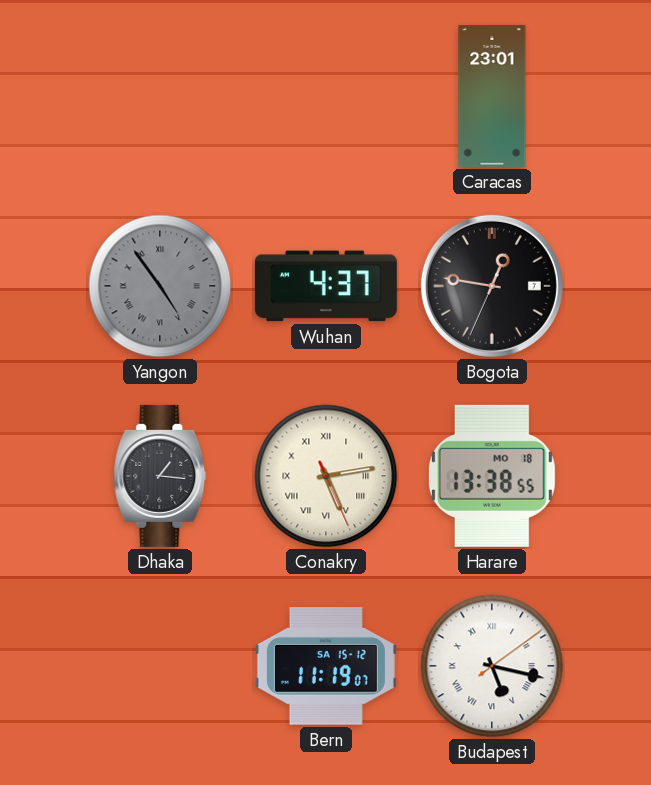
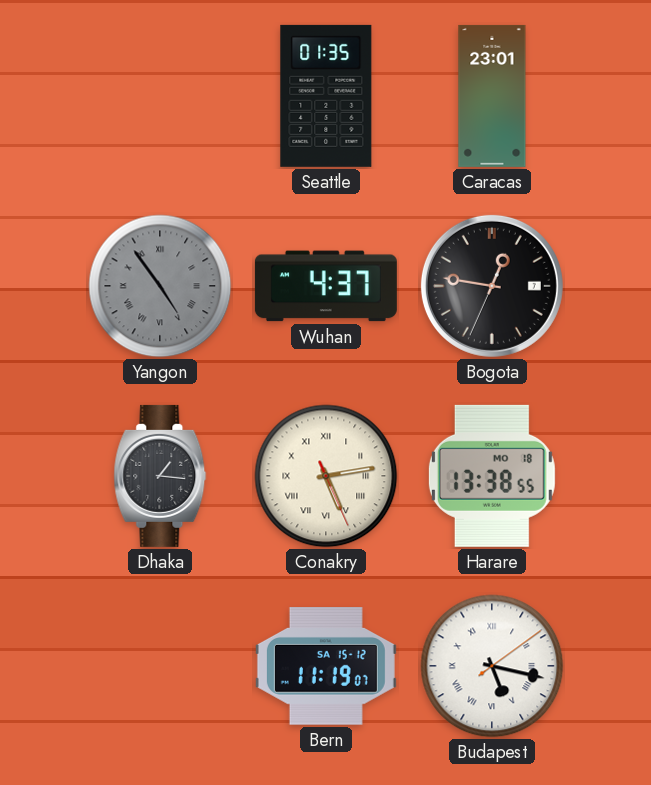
Seattle: none -> 01:35
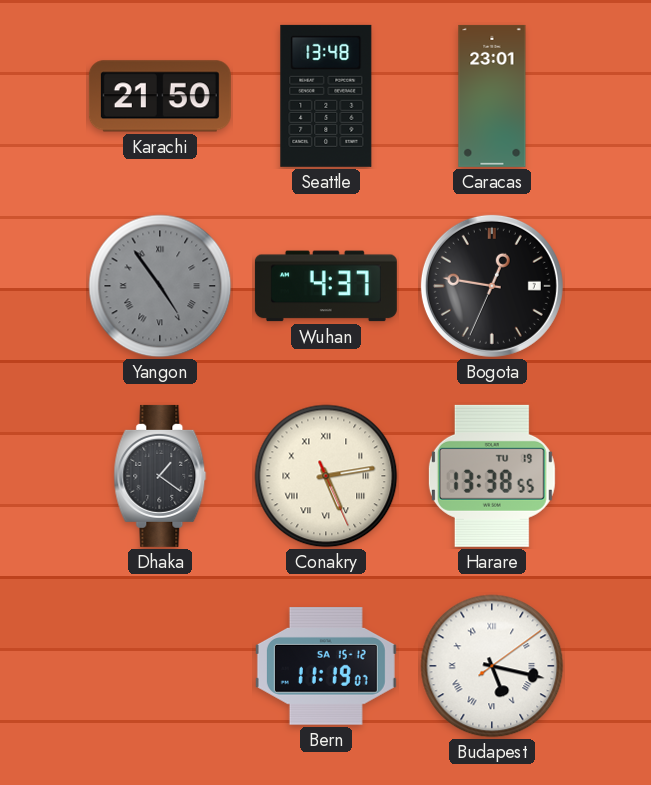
Karachi: none -> 21:50
Seattle: 01:35 -> 13:48
Dhaka: 1:16 -> 1:21
Harare date: MO 18 -> TU 19
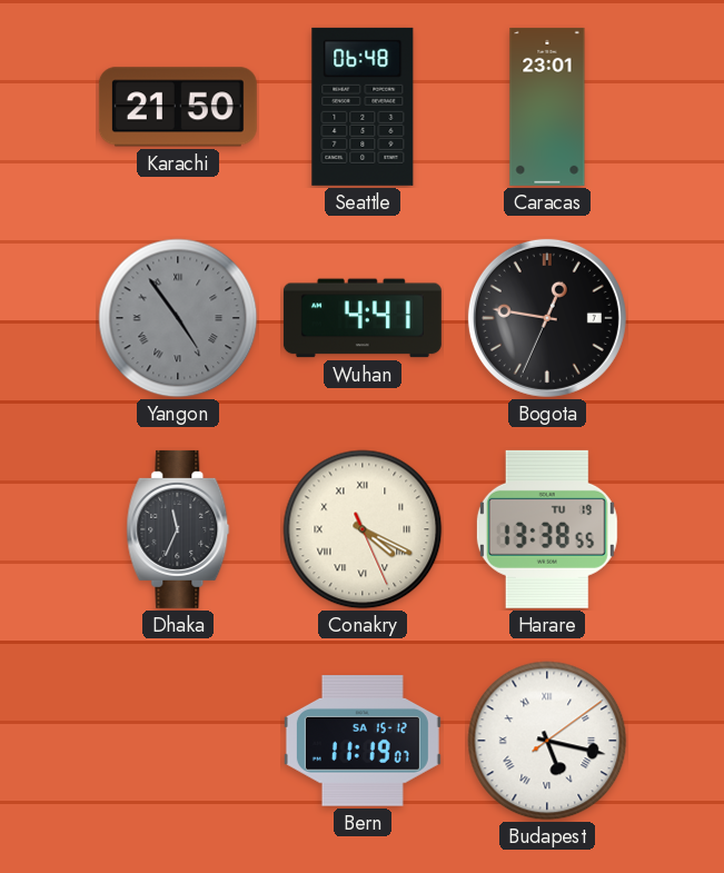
Seattle: 13:48 -> 06:48
Wuhan: 4:37 -> 4:41
Dhaka: 1:21 -> 11:34
Conakry: 5:13 -> 4:19
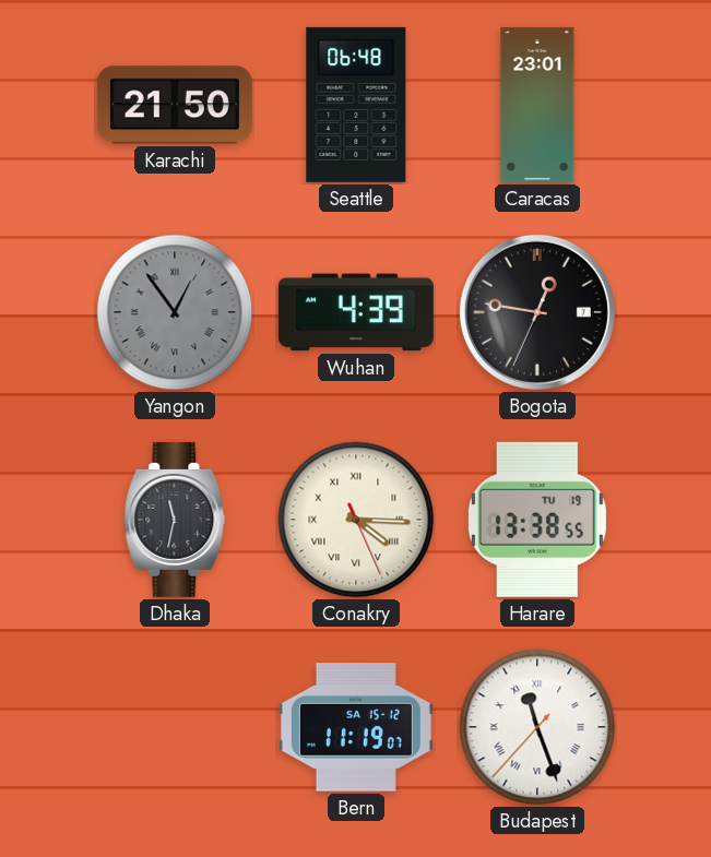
Yangon: 4:54 -> 12:54
Wuhan: 4:41 -> 4:39
Dhaka: 11:34 -> 11:32
Conakry: 4:19 -> 4:15
Budapest: 5:17 -> 11:26
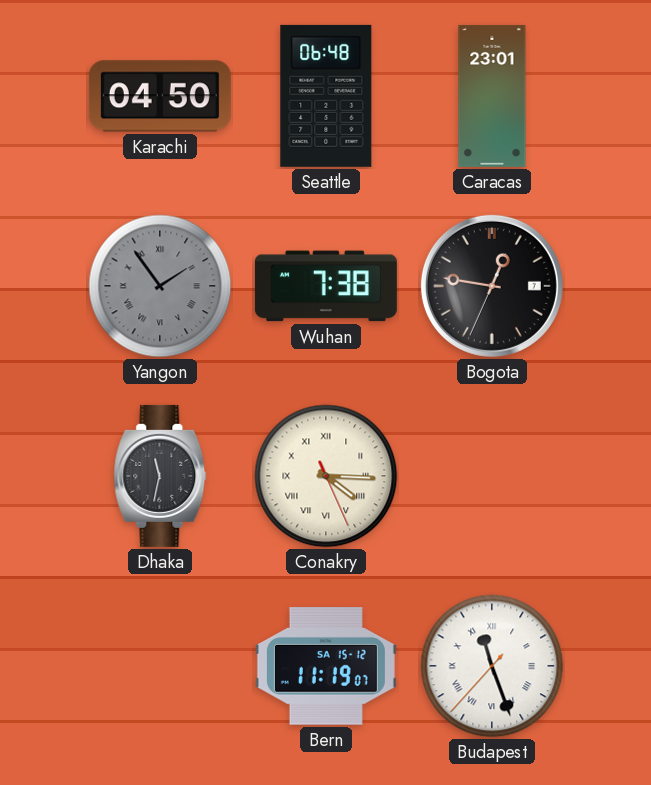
Karachi: 21:50 -> 04:50
Yangon: 12:54 -> 1:54
Wuhan: 4:39 -> 7:38
Harare: 13:38 -> none
